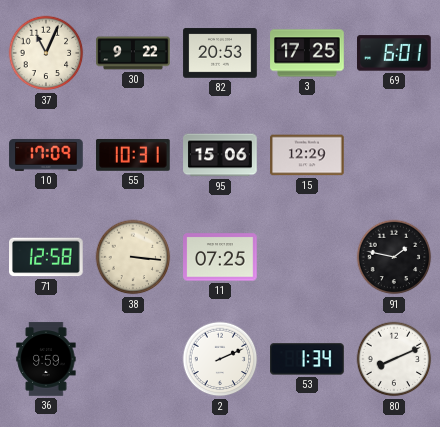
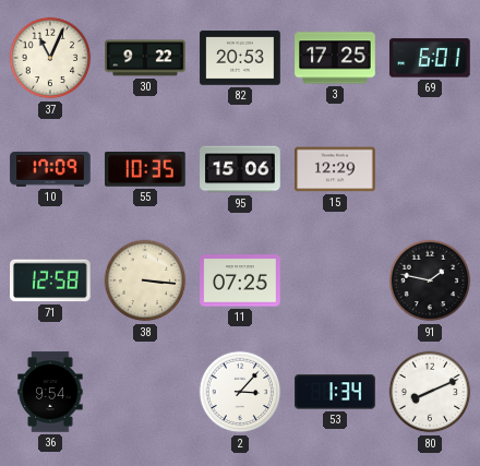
55: 10:31 -> 10:35
36: 9:59 -> 9:54
2: 2:11 -> 3:07
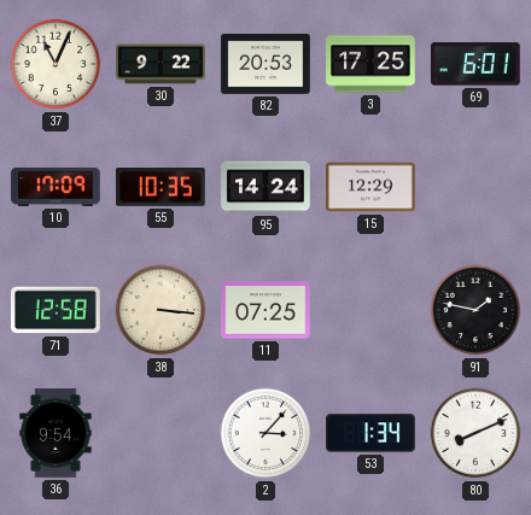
95: 15:06 -> 14:24
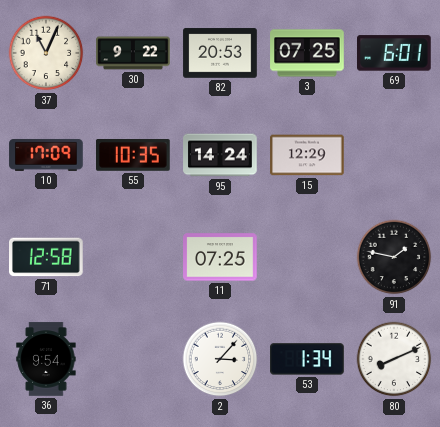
3: 17:25 -> 07:25
38: 3:16 -> none
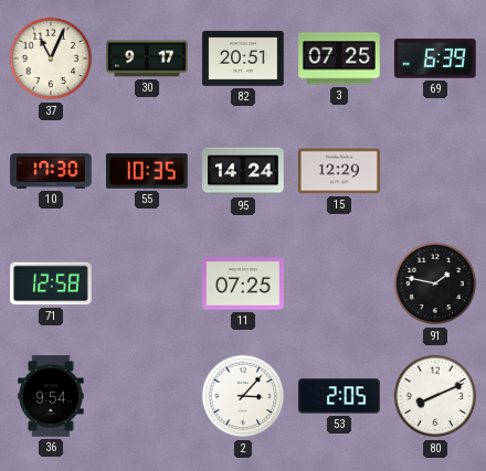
30: 9:22 -> 9:17
82: 20:53 -> 20:51
69: 6:01 -> 6:39
10: 17:09 -> 17:30
53: 1:34 -> 2:05
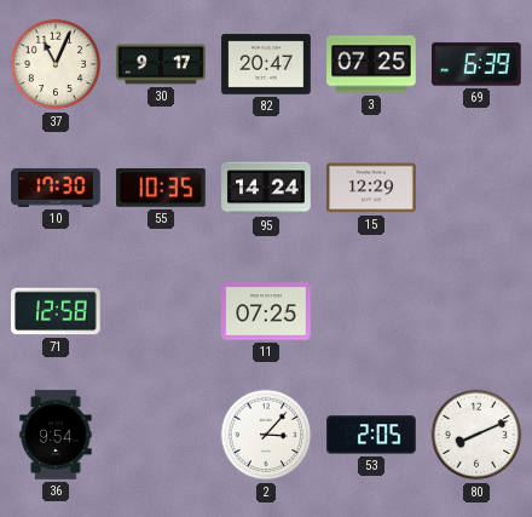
82: 20:51 -> 20:47
91: 1:47 -> none
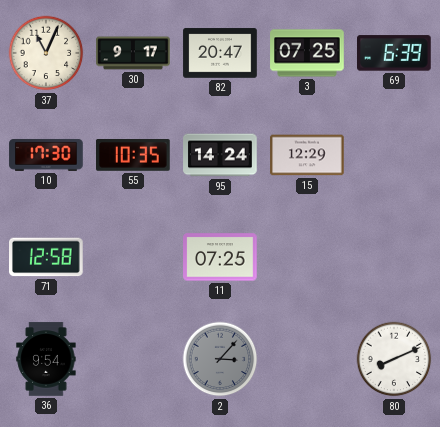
2 dial: white -> grey
53: 2:05 -> none
